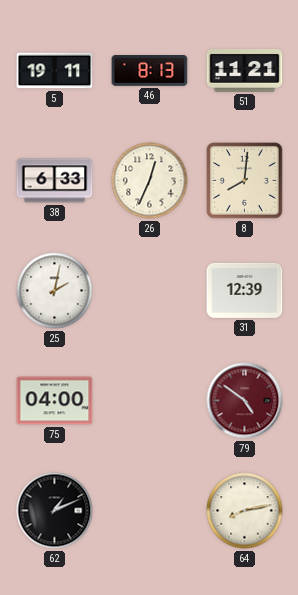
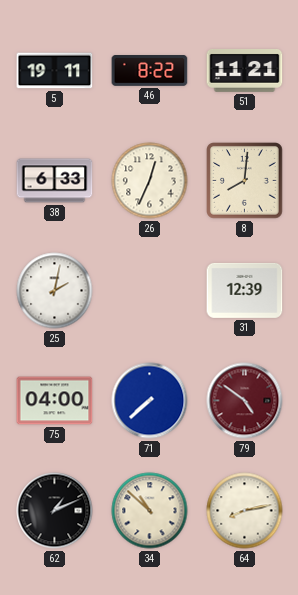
46: 8:13 -> 8:22
71: none -> 7:38
34: none -> 10:52
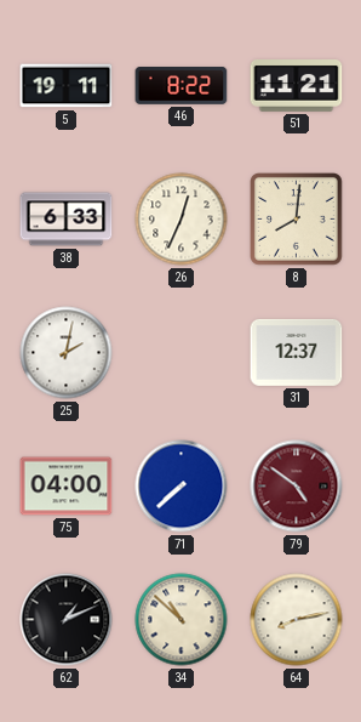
31: 12:39 -> 12:37
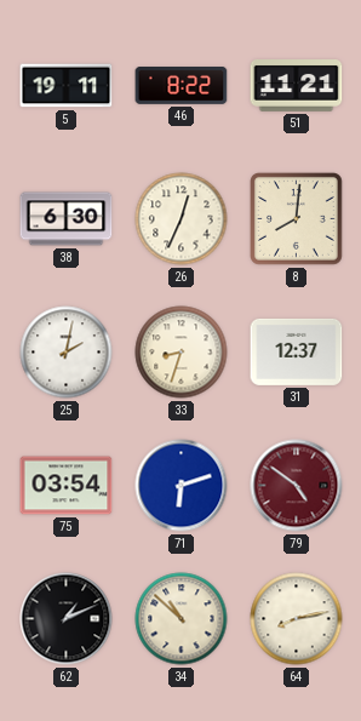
38: 6:33 -> 6:30
33: none -> 8:33
75: 04:00 -> 03:54
71: 7:38 -> 6:12
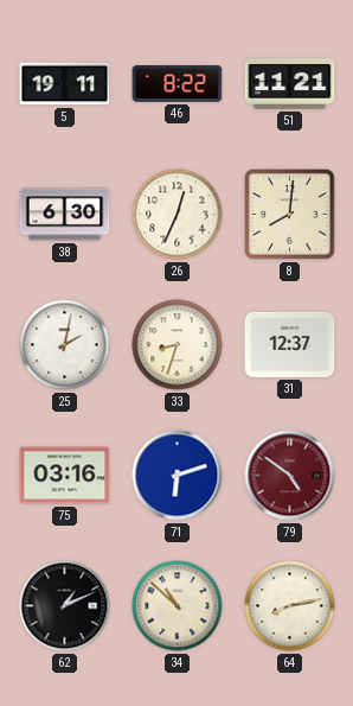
75: 03:54 -> 03:16
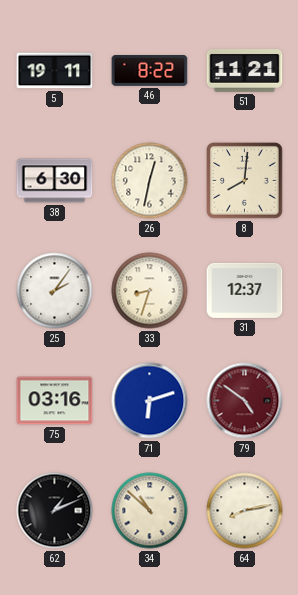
26: 12:34 -> 12:32
25: 2:02 -> 2:06
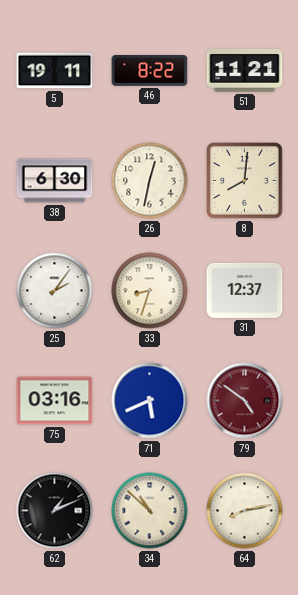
71: 6:12 -> 5:41
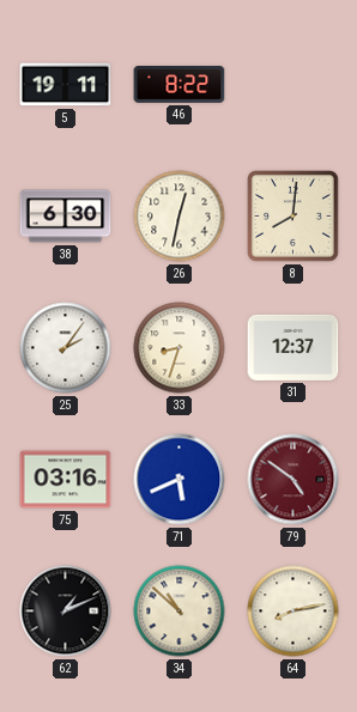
51: 11:21 -> none
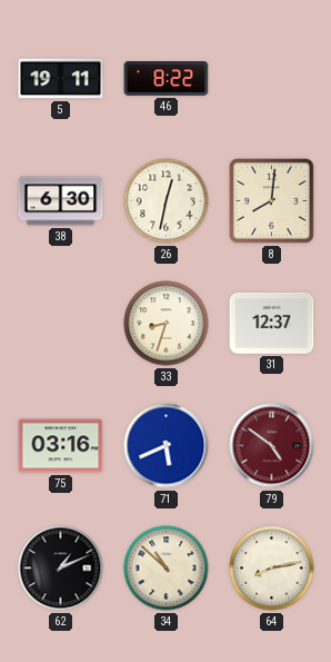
25: 2:06 -> none
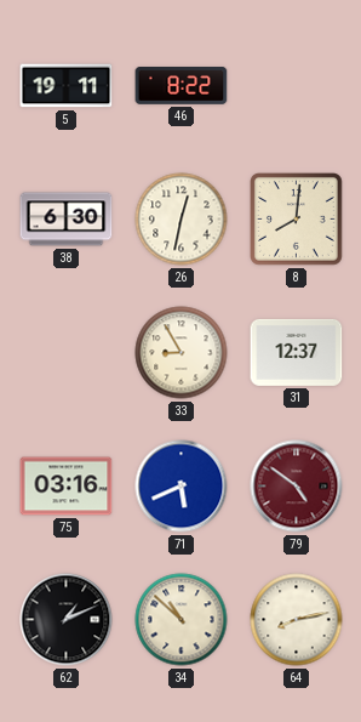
33: 8:33 -> 8:55
